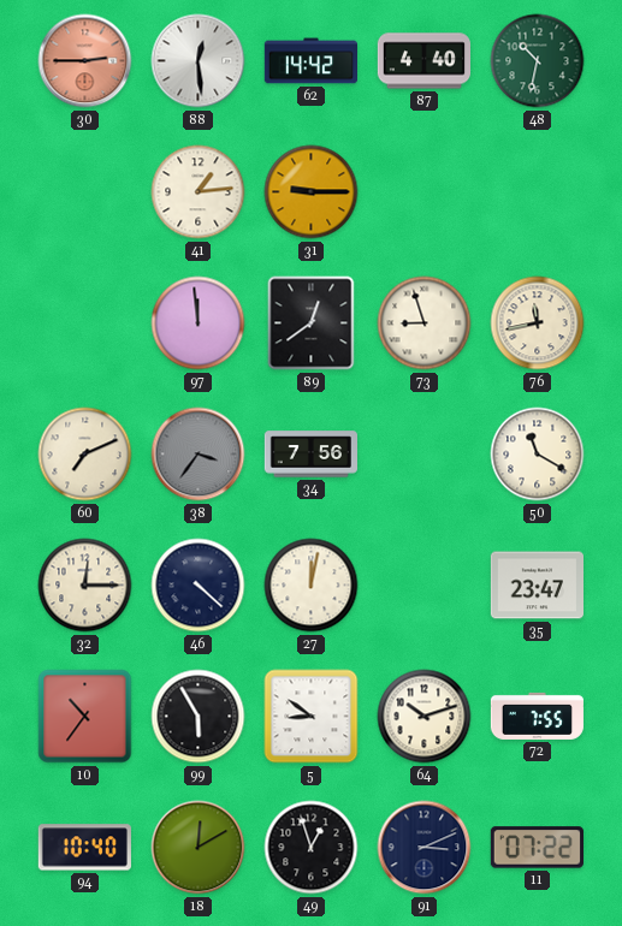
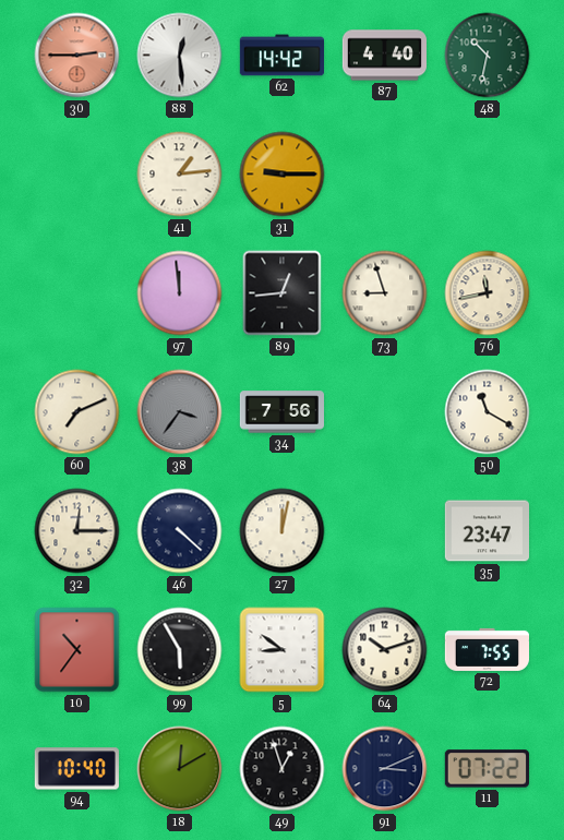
89: 12:39 -> 12:44
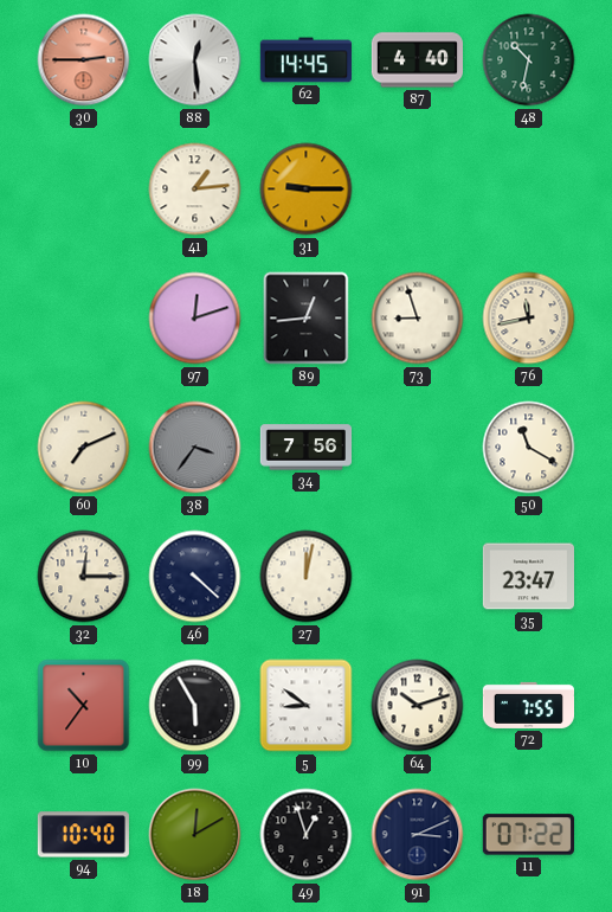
62: 14:42 -> 14:45
97: 11:59 -> 12:12
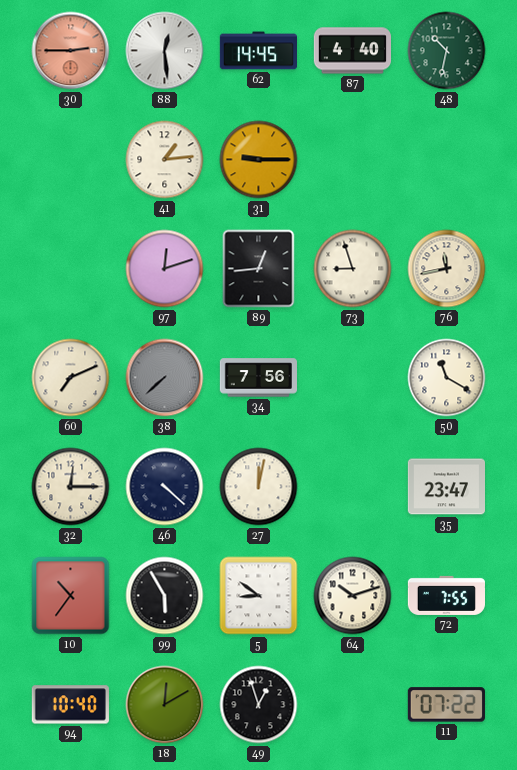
38: 3:36 -> 7:38
91: 3:11 -> none
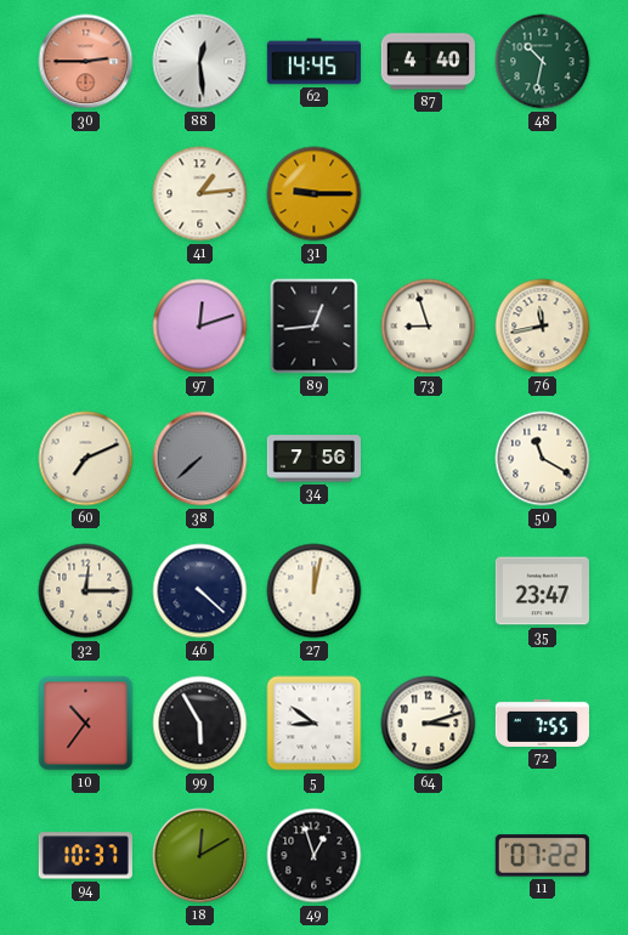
64: 10:12 -> 3:12
94: 10:40 -> 10:37
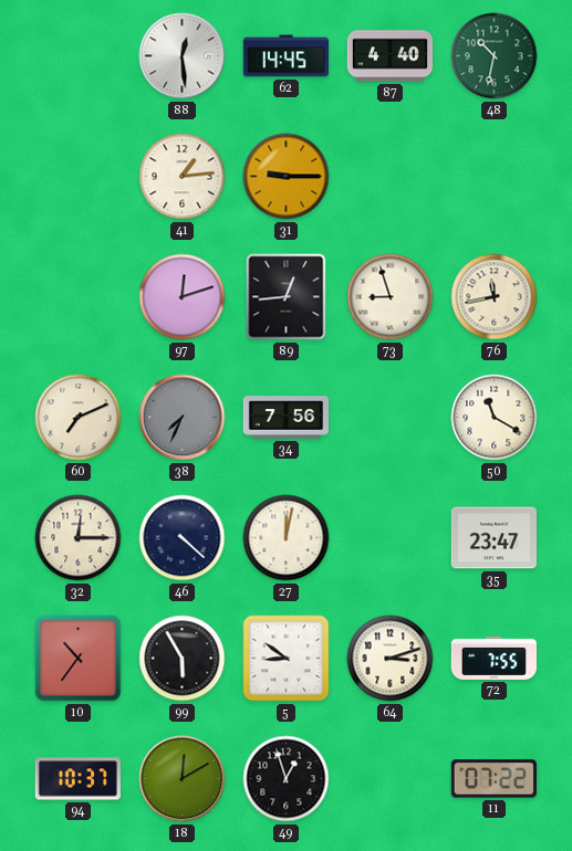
30: 2:45 -> none
38: 7:38 -> 7:34
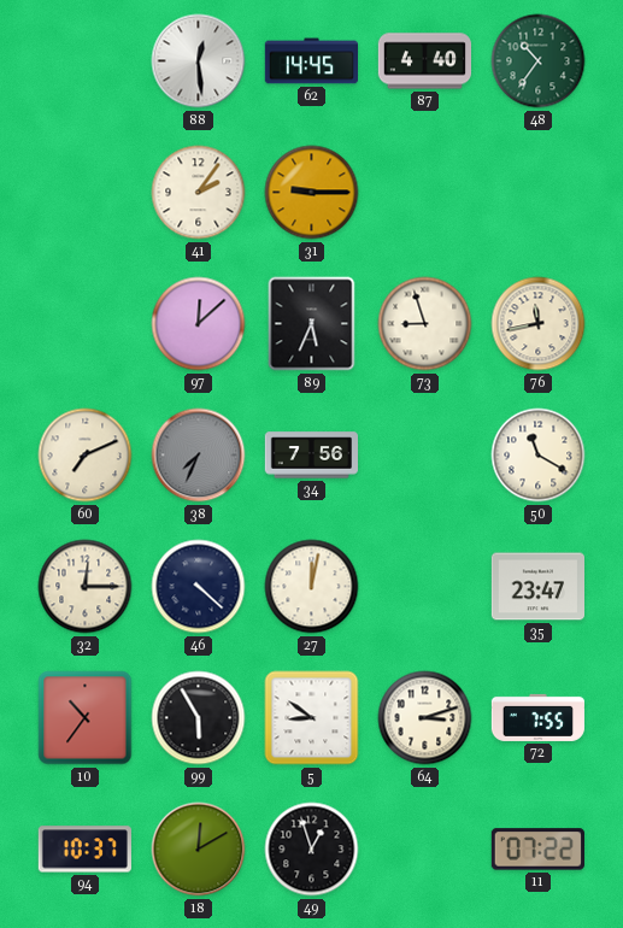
48: 10:32 -> 10:36
41: 1:14 -> 2:06
97: 12:12 -> 12:08
89: 12:44 -> 5:34
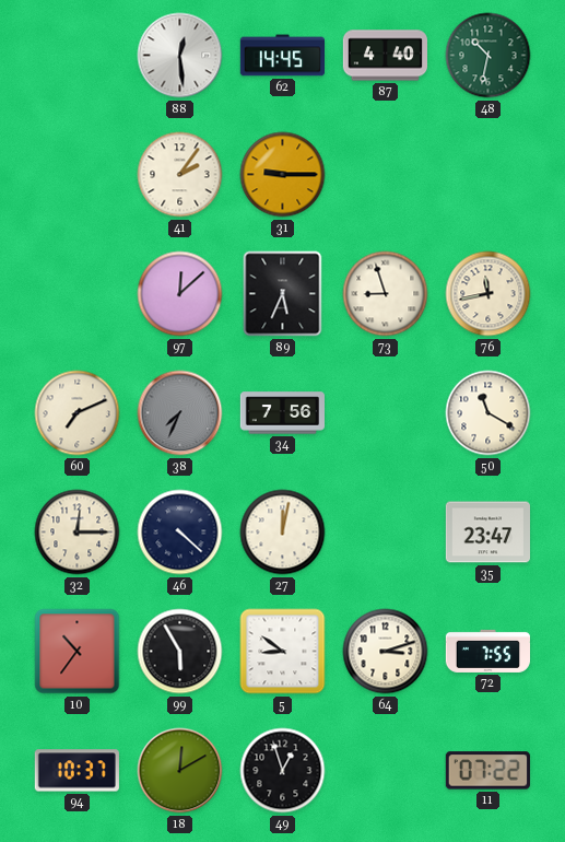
48: 10:36 -> 10:32
